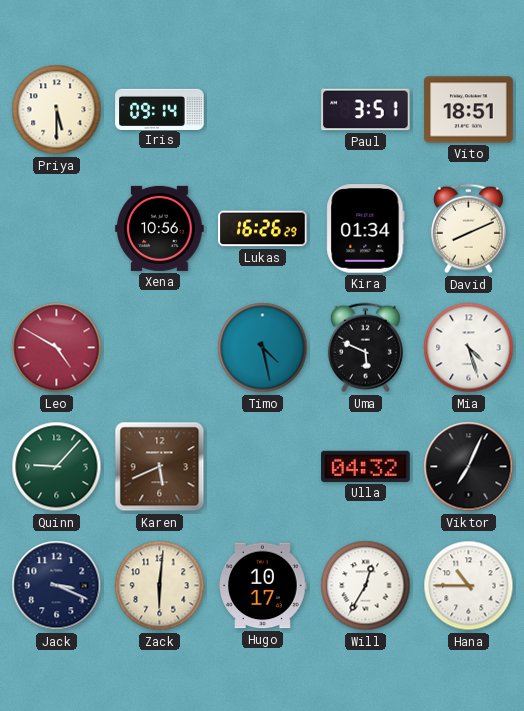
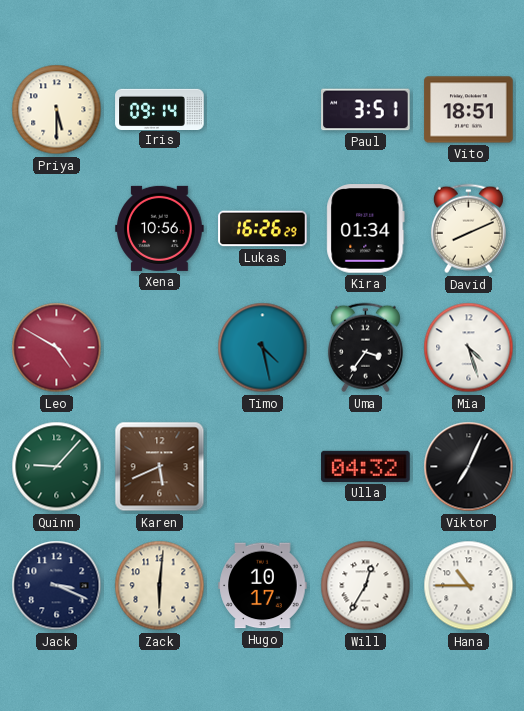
Uma: 5:49 -> 3:36
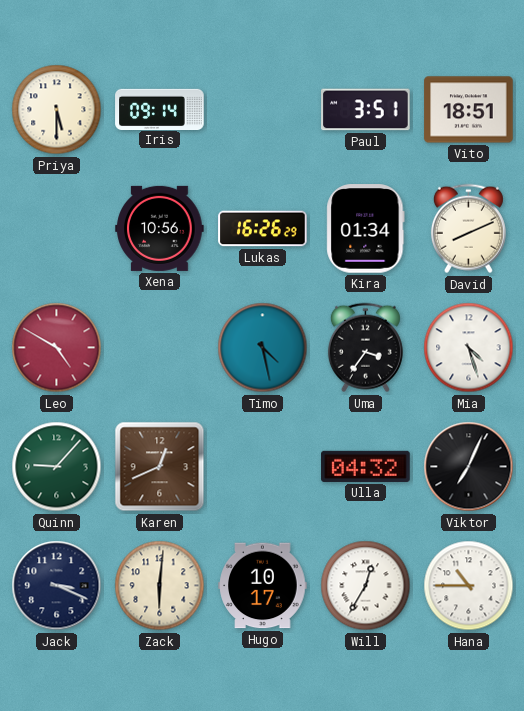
Karen: 5:41 -> 12:41
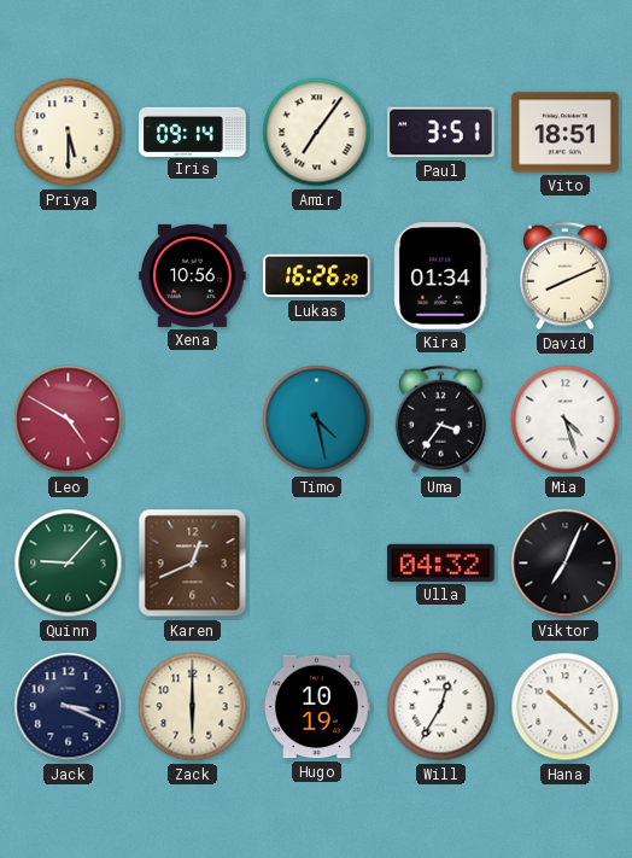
Amir: none -> 7:06
Zack: 6:01 -> 6:00
Hugo: 10:17 -> 10:19
Hana: 10:45 -> 10:22
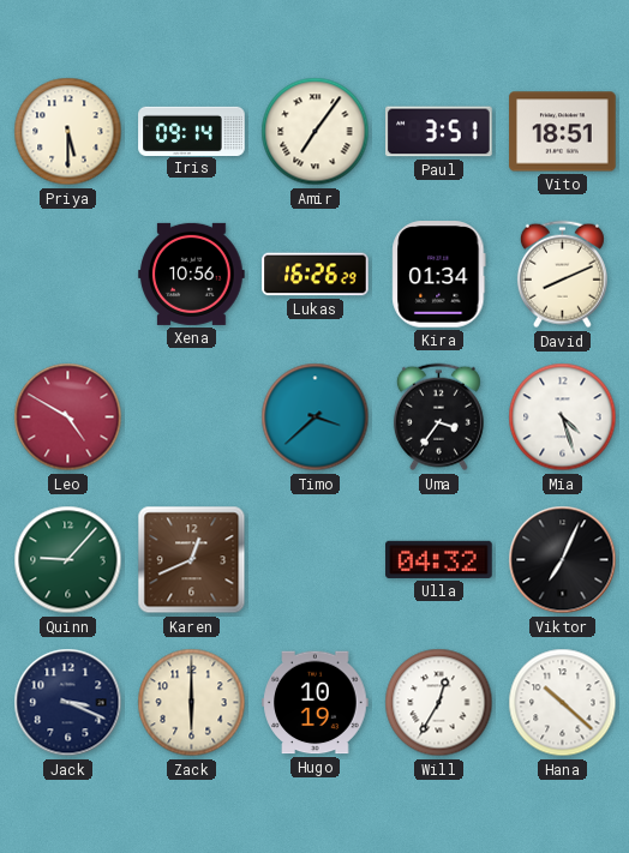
Timo: 4:28 -> 3:38
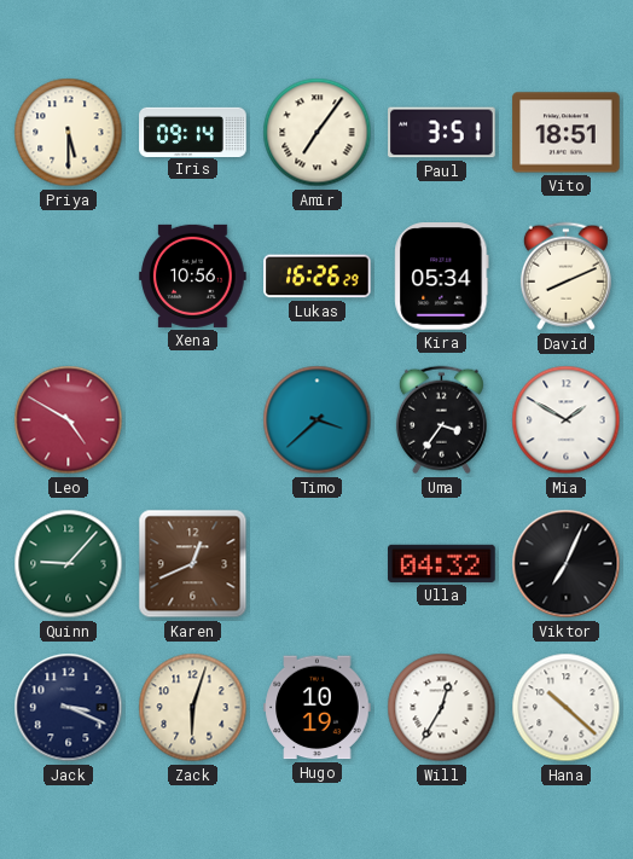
Kira: 01:34 -> 05:34
Mia: 4:27 -> 1:50
Zack: 6:00 -> 6:03
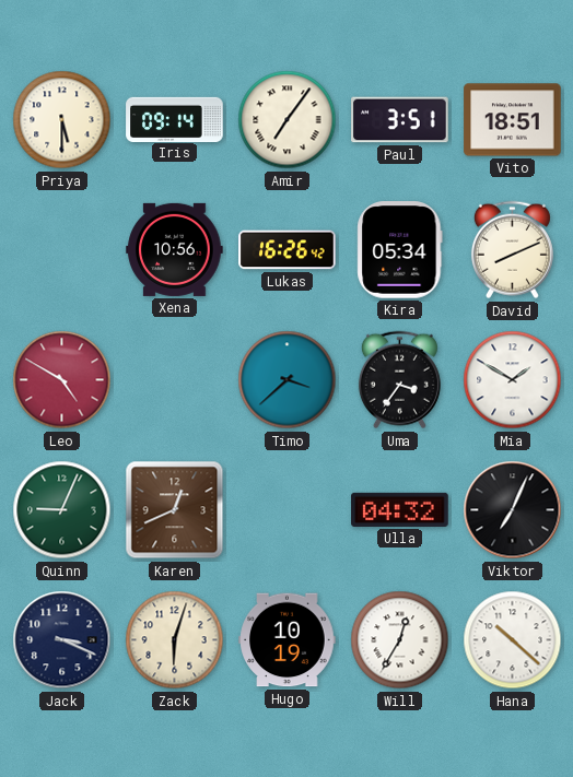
Lukas: 16:26:29 -> 16:26:42
Quinn: 9:07 -> 9:04
